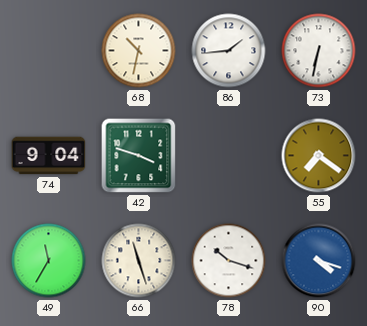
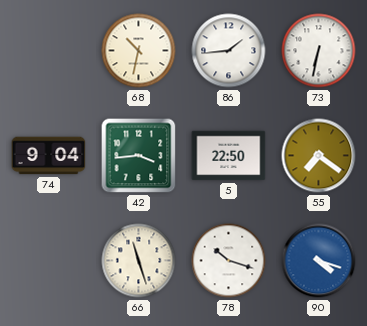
42: 3:48 -> 3:44
5: none -> 22:50
49: 11:35 -> none
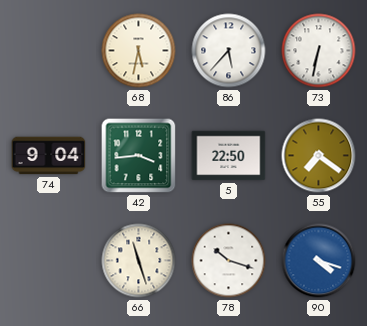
68: 10:32 -> 5:32
86: 1:44 -> 5:37
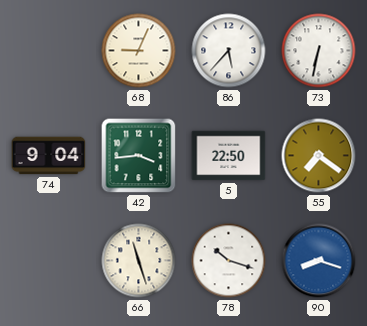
68: 5:32 -> 9:04
90: 4:18 -> 8:18
